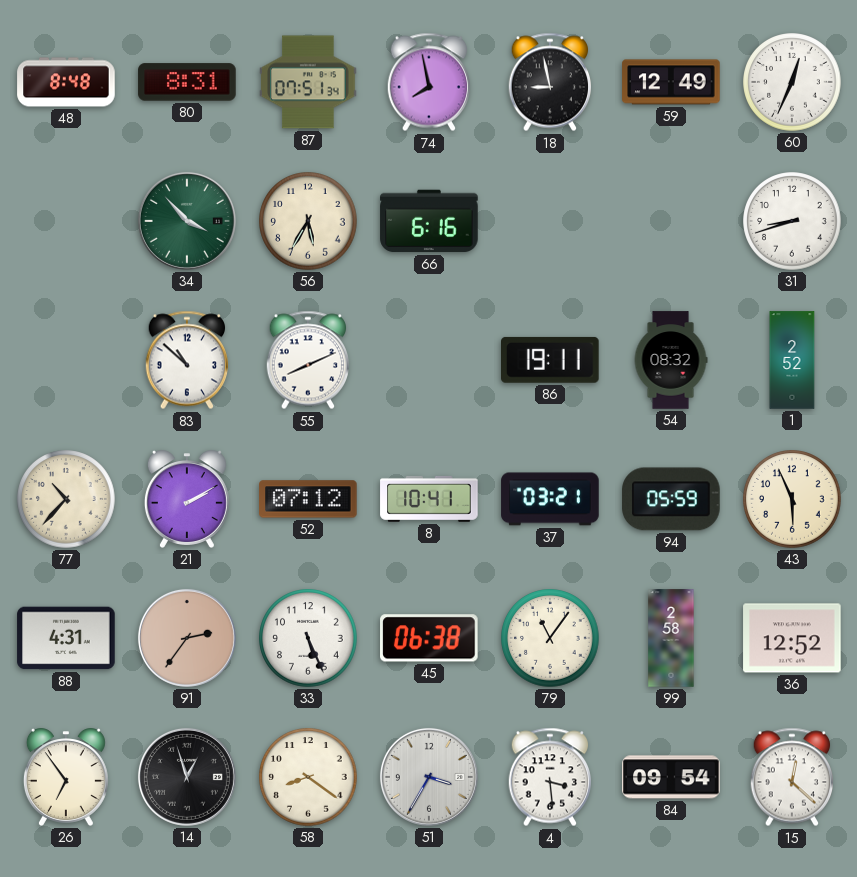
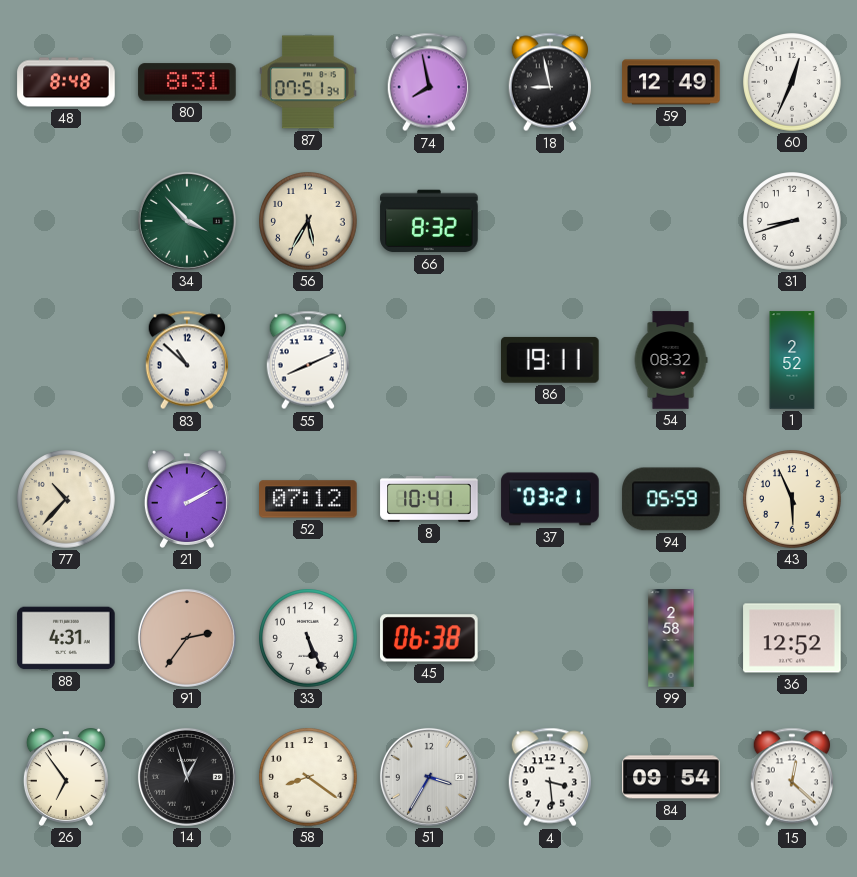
66: 6:16 -> 8:32
79: 11:06 -> none
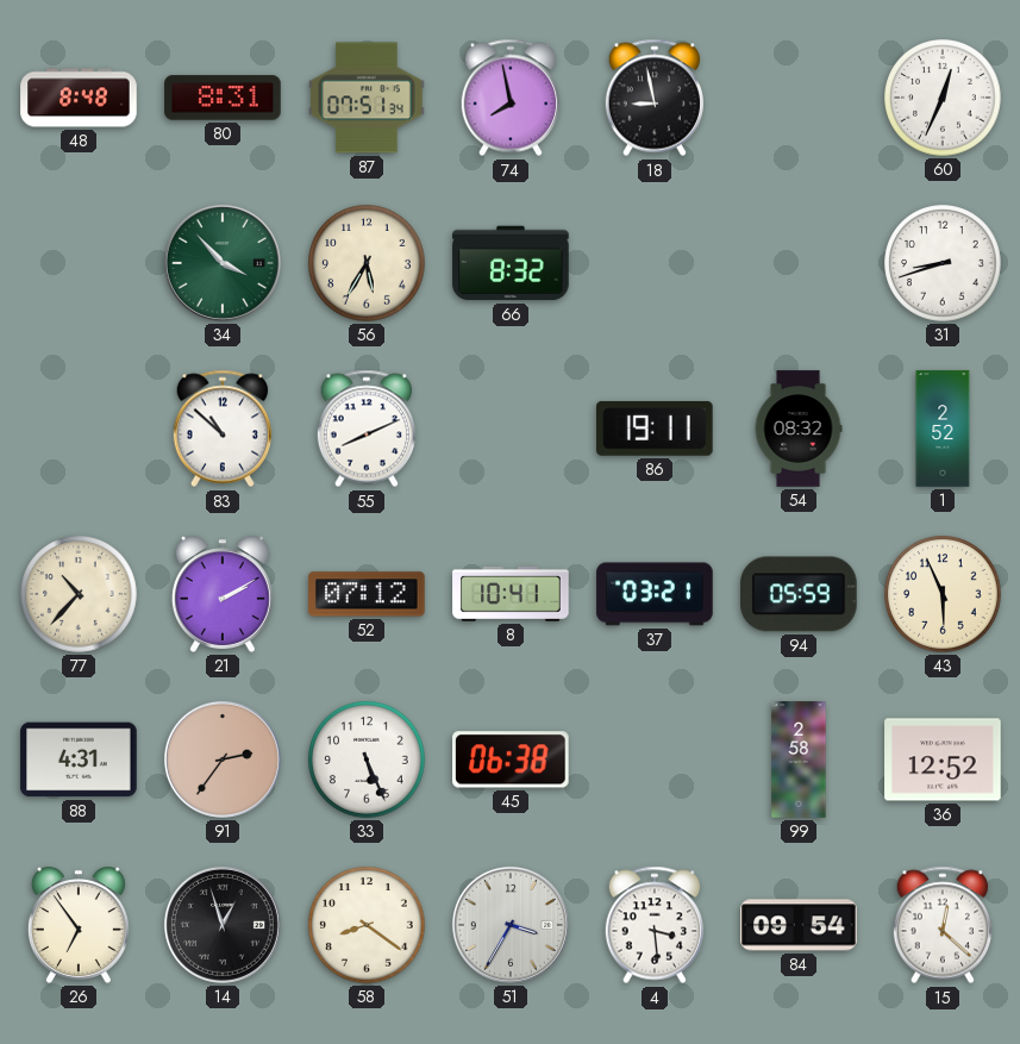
59: 12:49 -> none
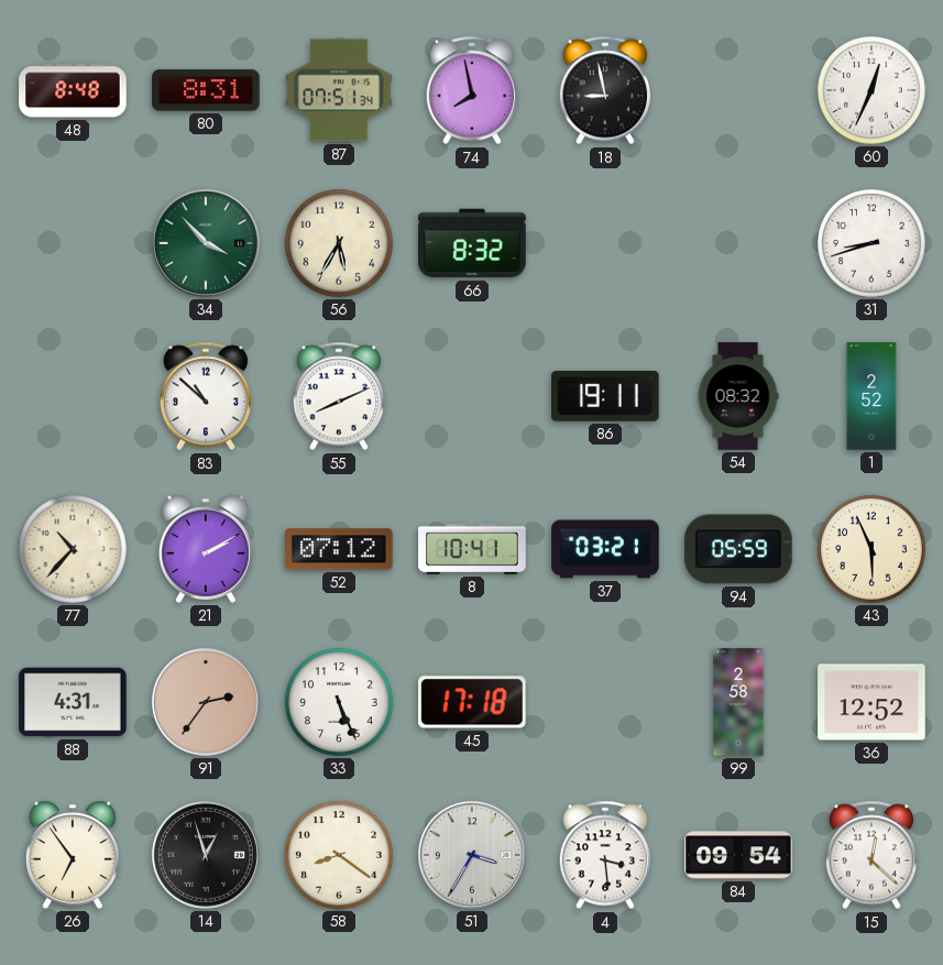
45: 06:38 -> 17:18
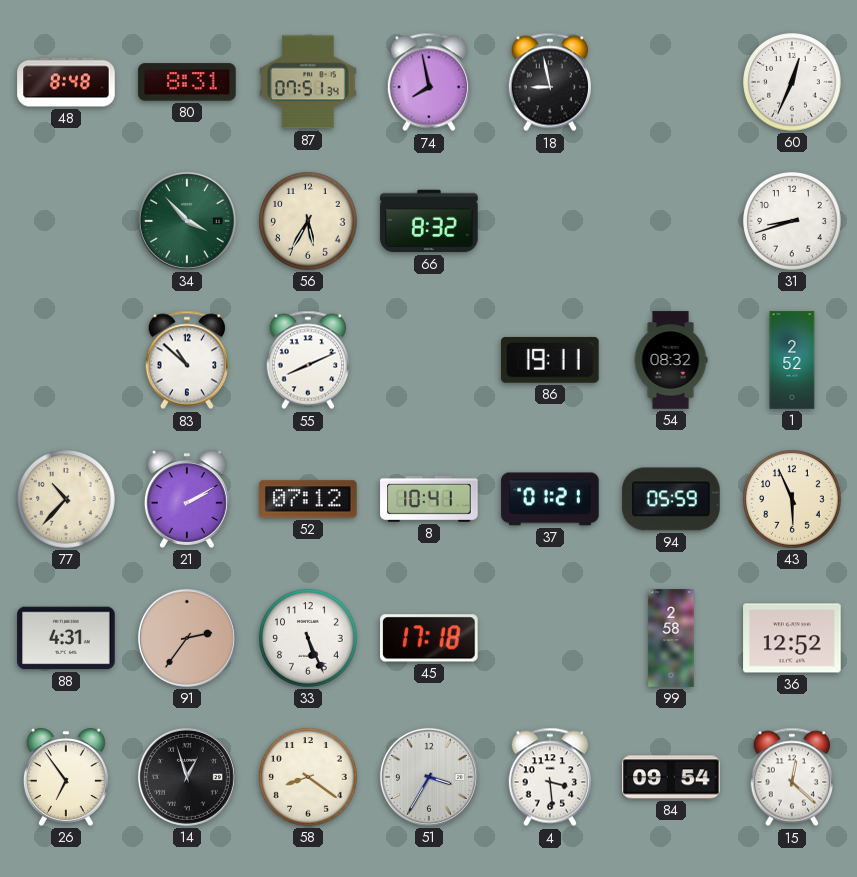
37: 03:21 -> 01:21
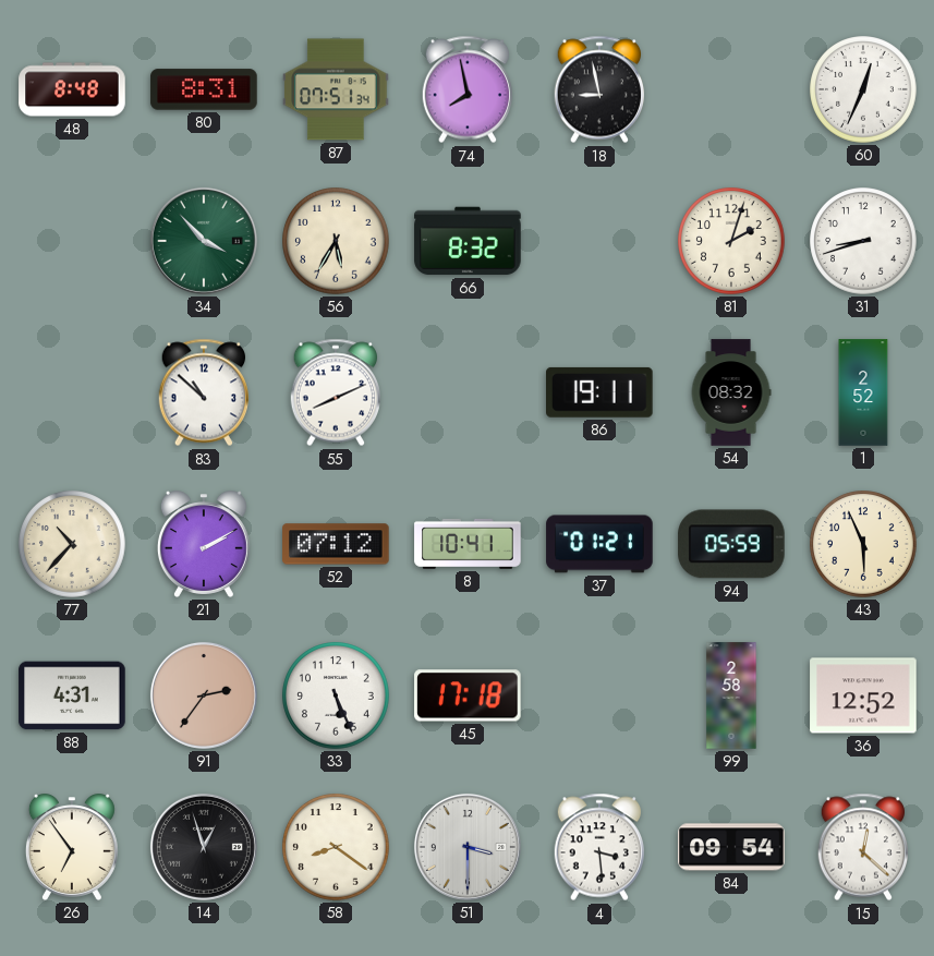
81: none -> 2:03
51: 3:35 -> 3:30
